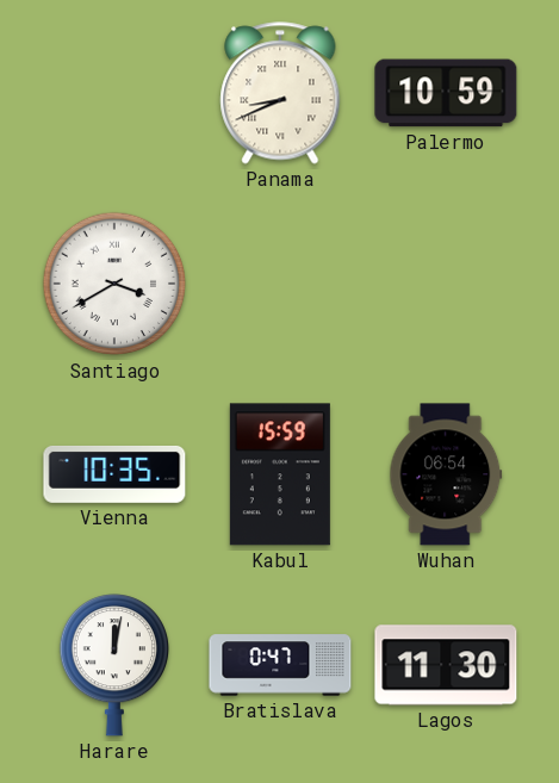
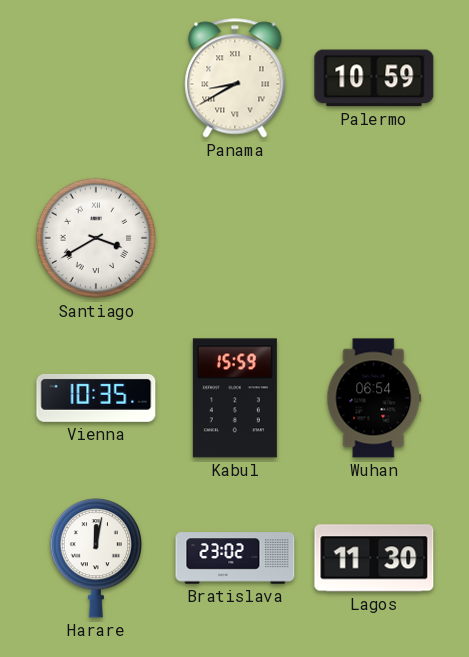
Panama: 8:41 -> 8:40
Bratislava: 0:47 -> 23:02
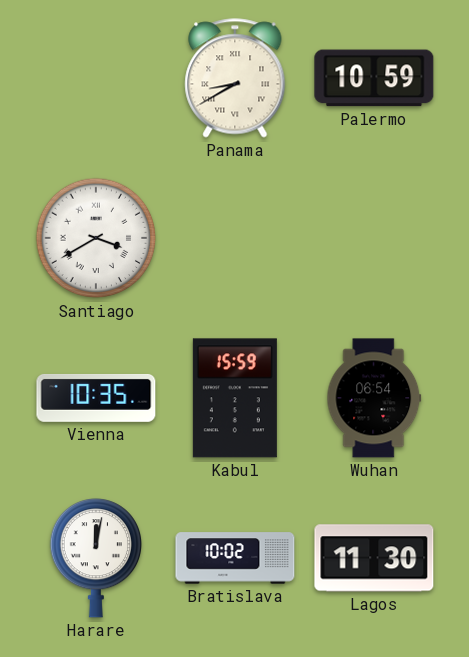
Bratislava: 23:02 -> 10:02
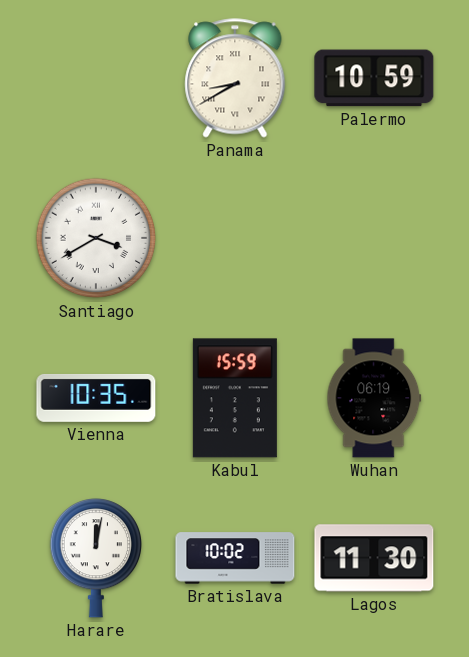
Wuhan: 06:54 -> 06:19
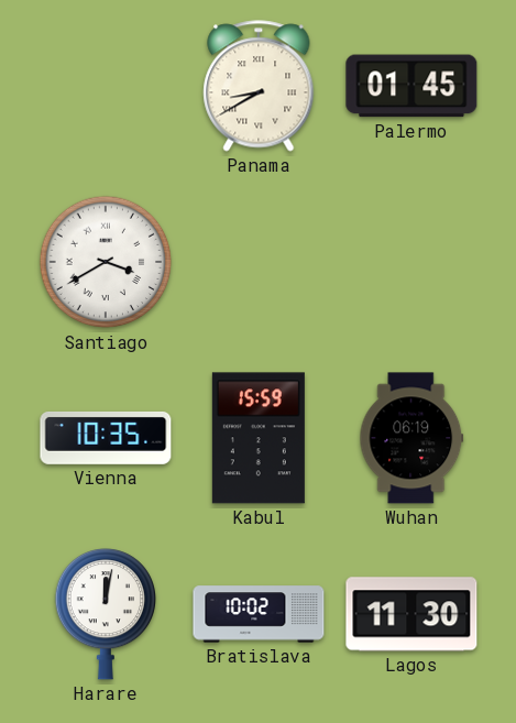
Palermo: 10:59 -> 01:45
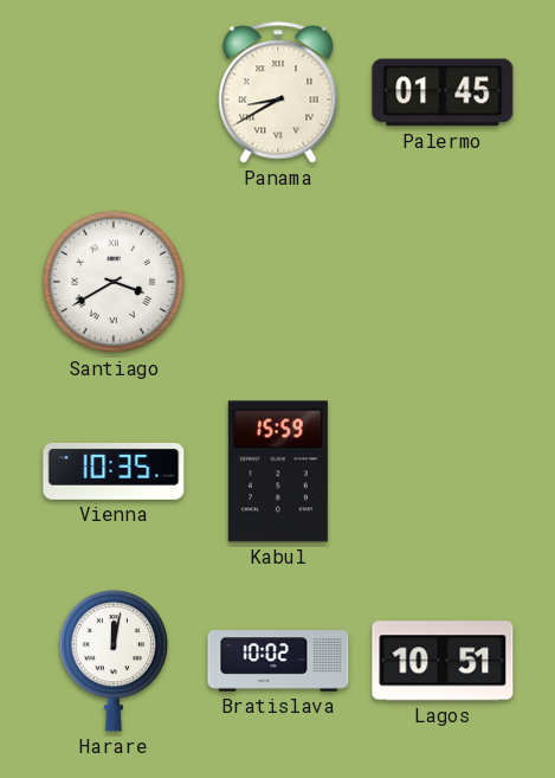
Wuhan: 06:19 -> none
Lagos: 11:30 -> 10:51
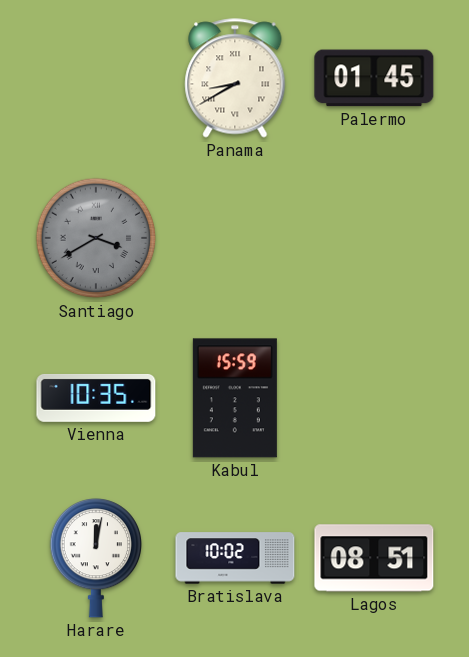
Santiago dial: white -> grey
Lagos: 10:51 -> 08:51
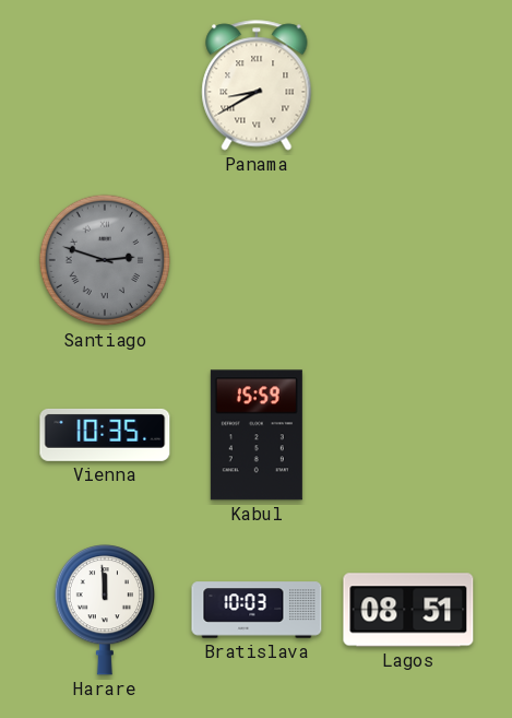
Palermo: 01:45 -> none
Santiago: 3:40 -> 2:48
Harare: 12:02 -> 11:59
Bratislava: 10:02 -> 10:03
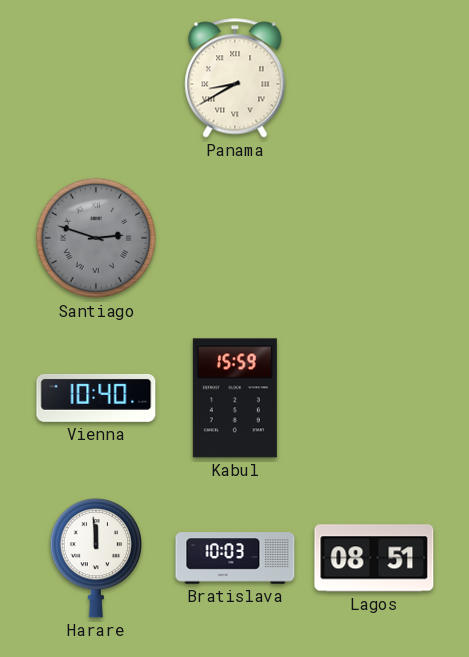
Vienna: 10:35 -> 10:40
